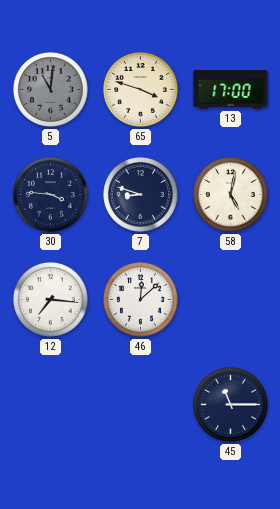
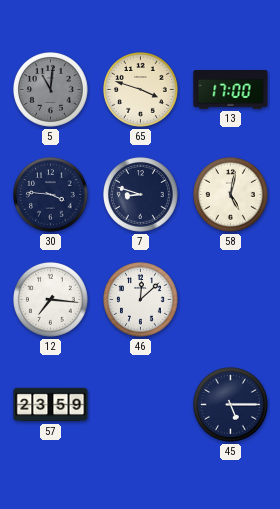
57: none -> 23:59
45: 11:15 -> 5:15
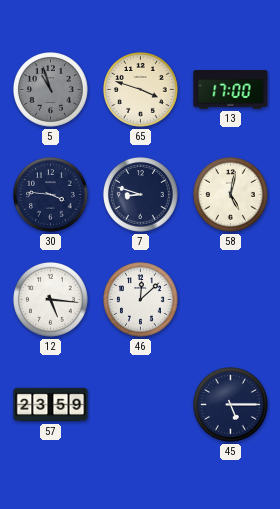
5: 11:01 -> 10:57
12: 7:16 -> 5:16
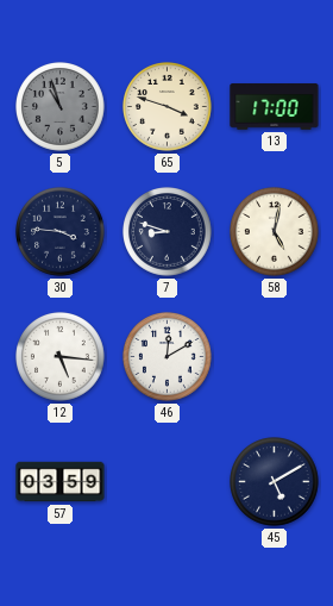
46: 12:08 -> 12:10
57: 23:59 -> 03:59
45: 5:15 -> 5:10
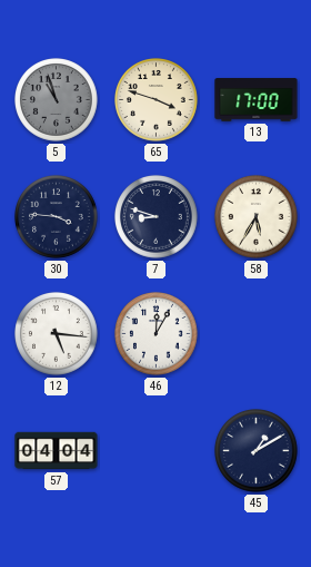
58: 5:02 -> 5:35
46: 12:10 -> 12:05
57: 03:59 -> 04:04
45: 5:10 -> 1:10
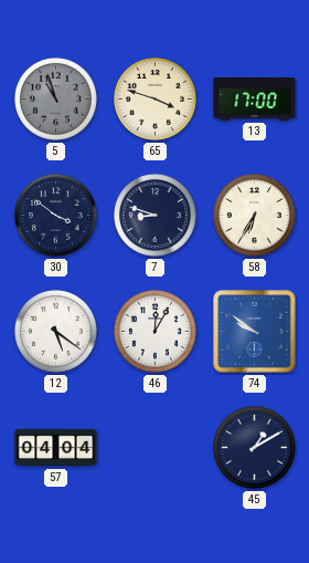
30: 3:46 -> 3:51
58: 5:35 -> 6:35
12: 5:16 -> 5:21
74: none -> 9:51
